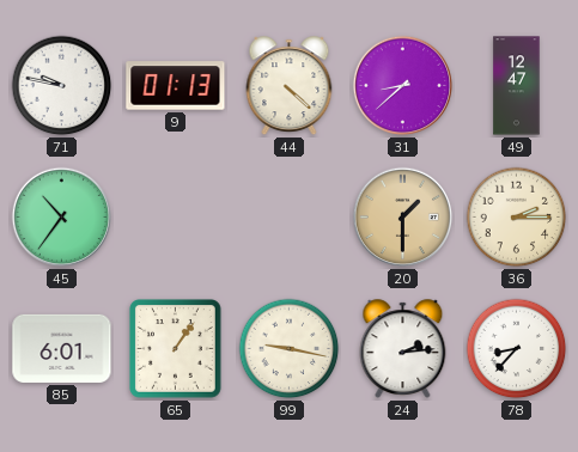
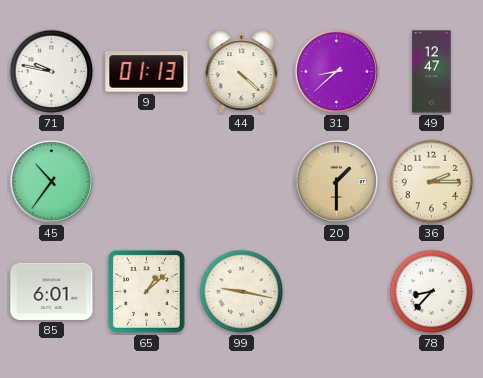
65: 1:06 -> 1:08
24: 2:14 -> none
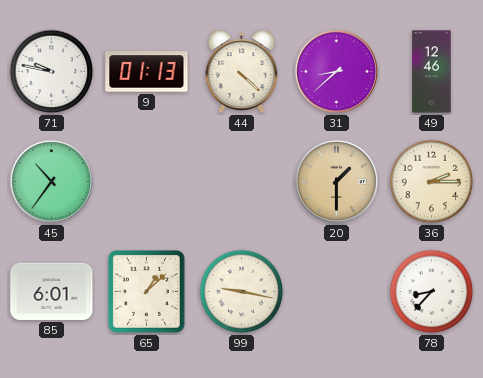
49: 12:47 -> 12:46
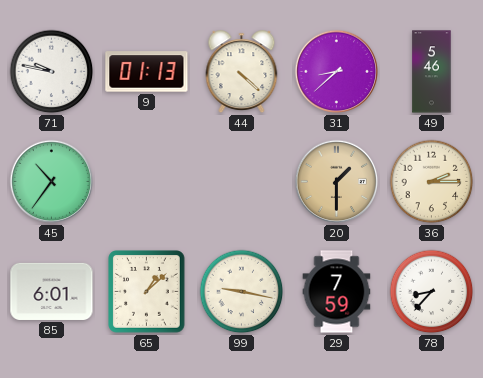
49: 12:46 -> 5:46
29: none -> 7:59
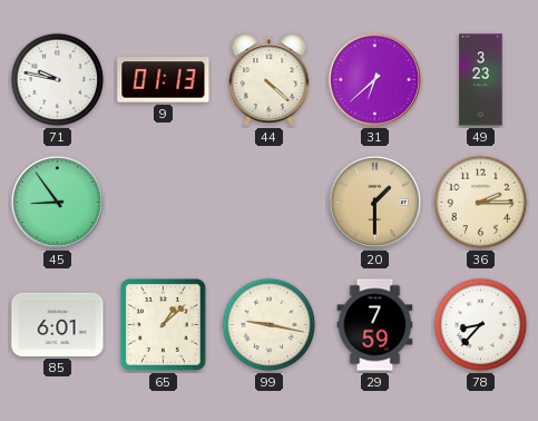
31: 8:38 -> 6:38
49: 5:46 -> 3:23
45: 10:36 -> 8:54
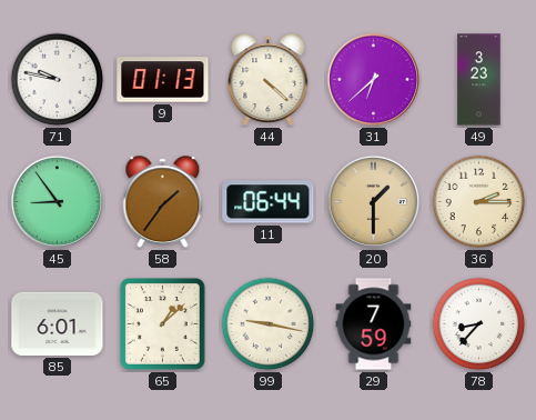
58: none -> 1:36
11: none -> 06:44
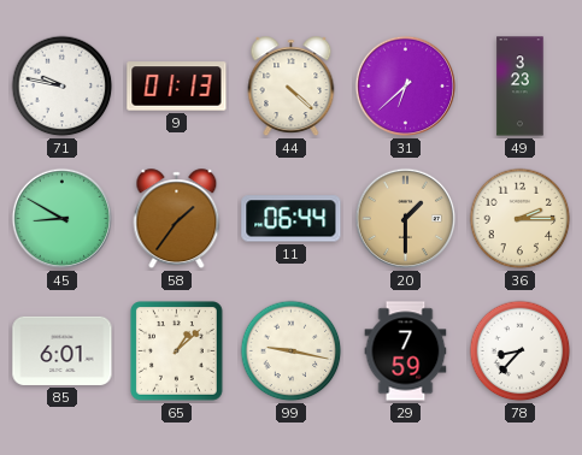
45: 8:54 -> 8:50
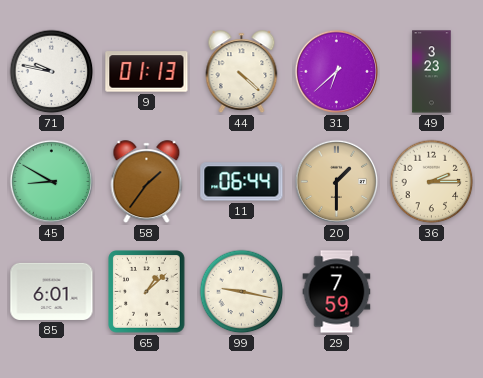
78: 8:37 -> none
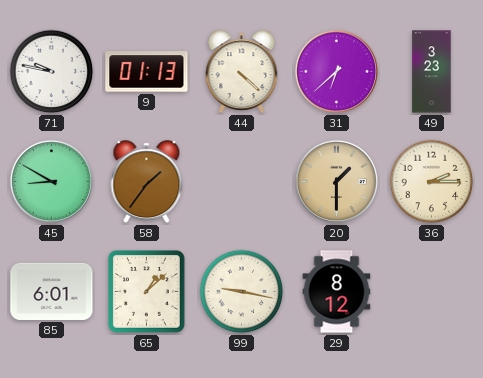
11: 06:44 -> none
29: 7:59 -> 8:12
